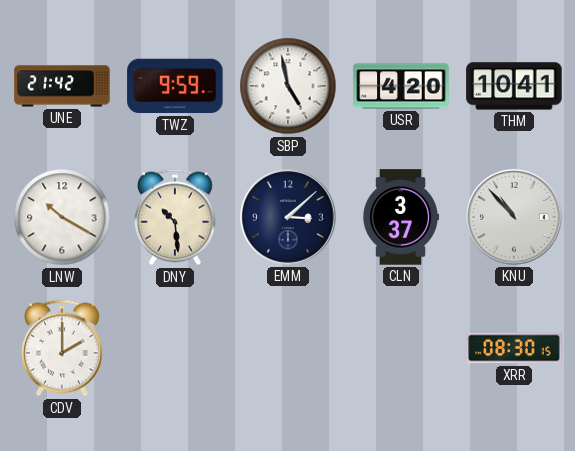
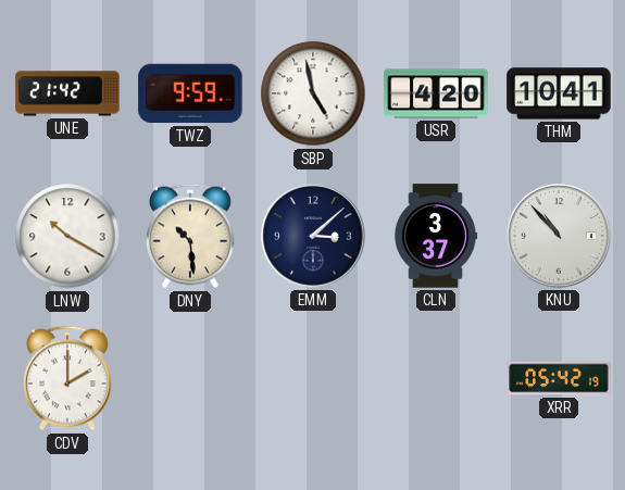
XRR: 08:30 -> 05:42
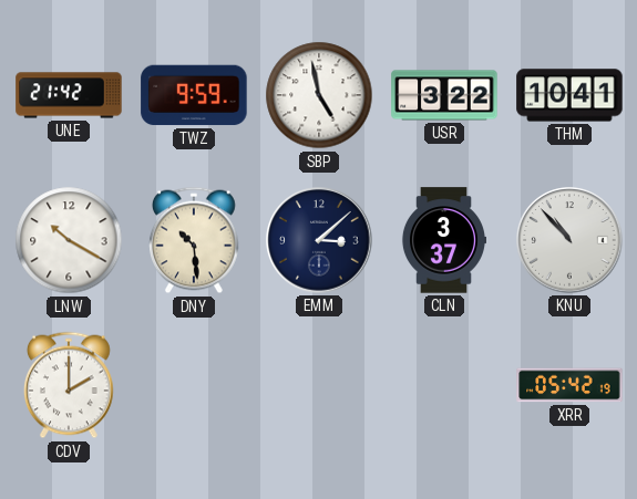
USR: 4:20 -> 3:22
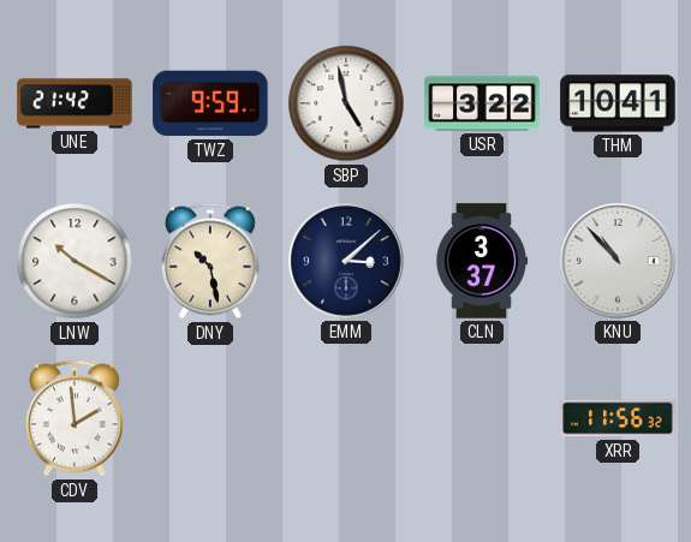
DNY: 10:29 -> 10:28
CDV: 2:00 -> 1:59
XRR: 05:42 -> 11:56
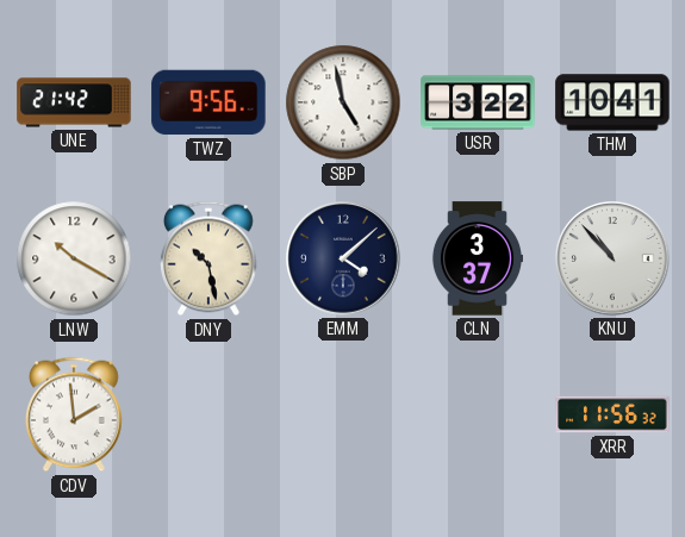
TWZ: 9:59 -> 9:56
EMM: 3:08 -> 4:08
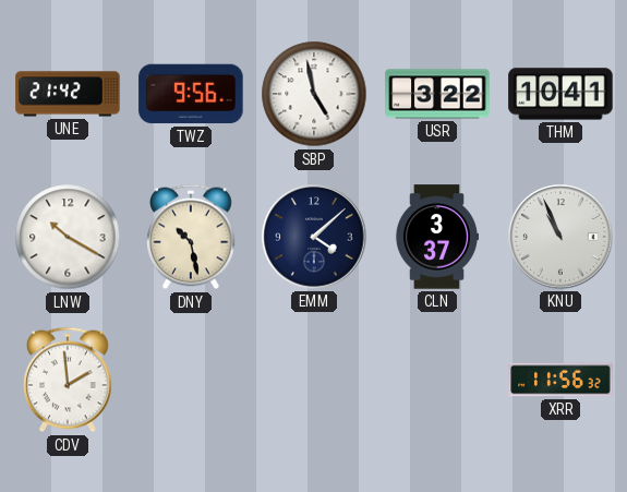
KNU: 10:53 -> 10:56
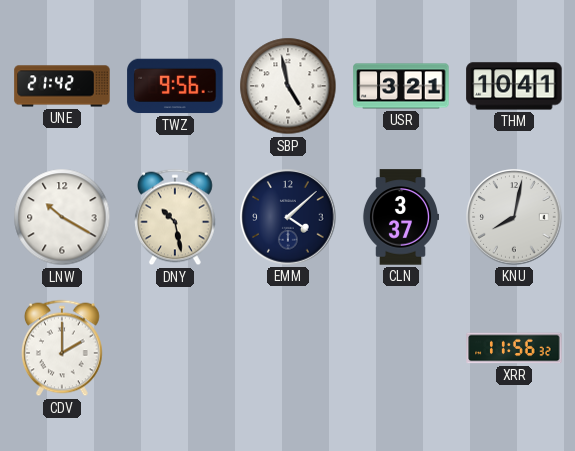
USR: 3:22 -> 3:21
KNU: 10:56 -> 8:02
CDV: 1:59 -> 2:00
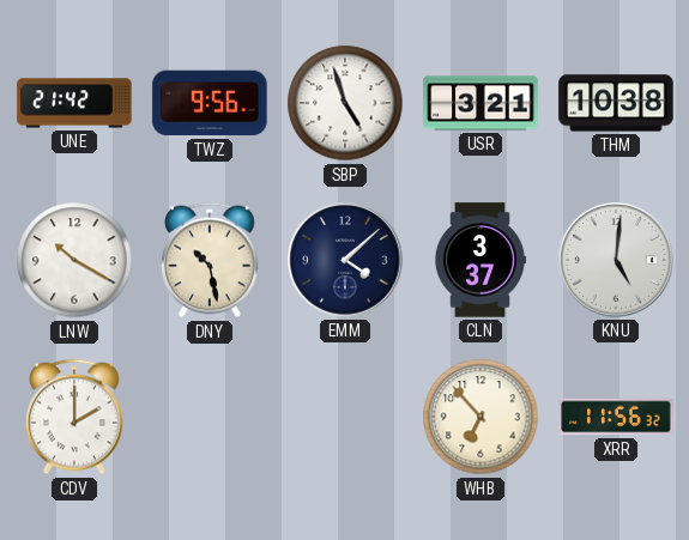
SBP: 4:58 -> 4:57
THM: 10:41 -> 10:38
KNU: 8:02 -> 5:01
WHB: none -> 6:53
